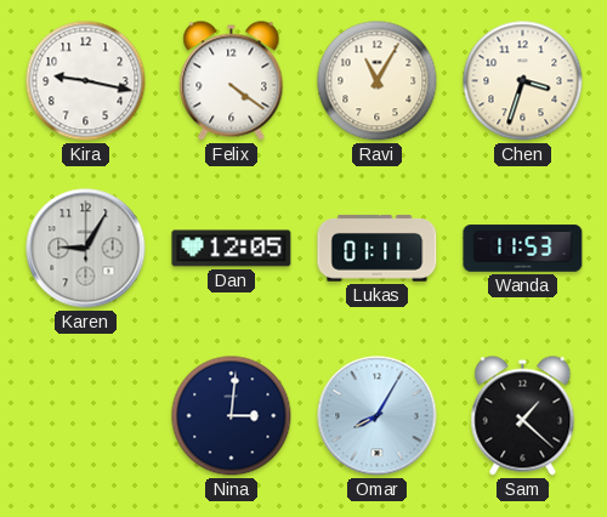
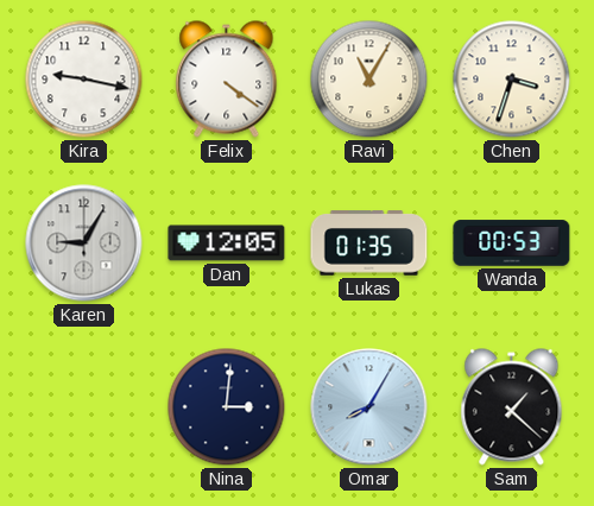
Lukas: 01:11 -> 01:35
Wanda: 11:53 -> 00:53
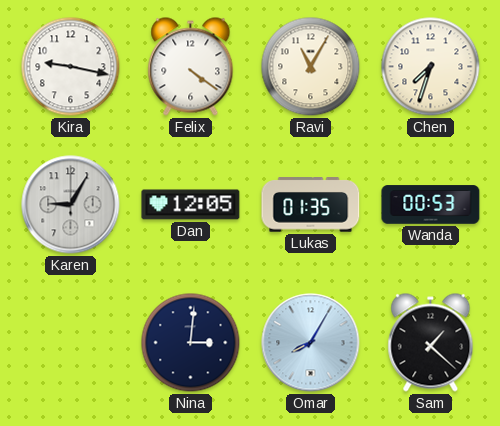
Chen: 3:33 -> 7:33
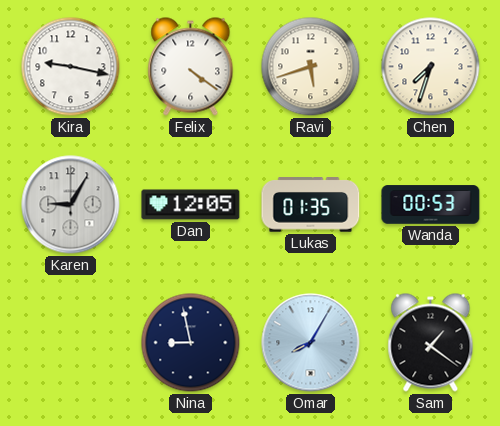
Ravi: 11:05 -> 5:42
Nina: 3:01 -> 8:58
Sam: 1:22 -> 1:21
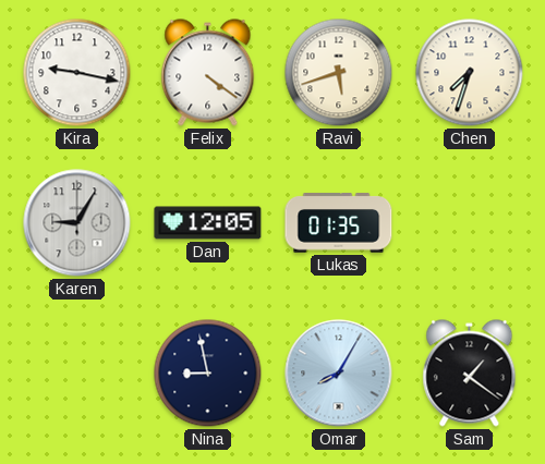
Wanda: 00:53 -> none
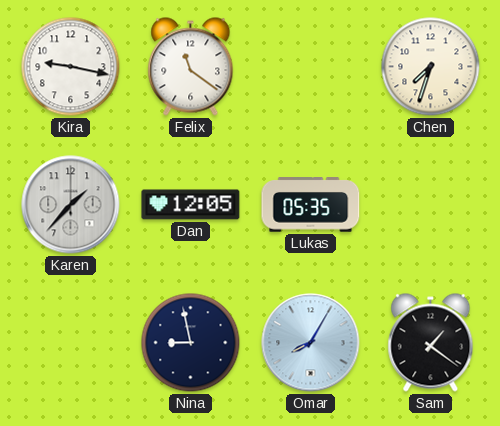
Felix: 4:21 -> 11:21
Ravi: 5:42 -> none
Karen: 9:05 -> 1:37
Lukas: 01:35 -> 05:35
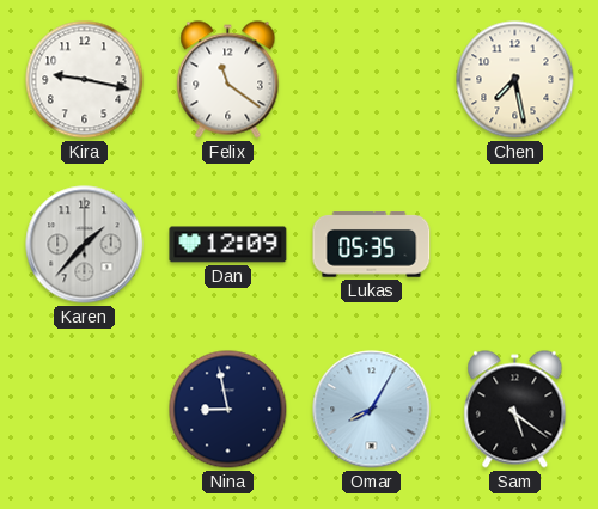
Chen: 7:33 -> 7:28
Dan: 12:05 -> 12:09
Sam: 1:21 -> 5:21
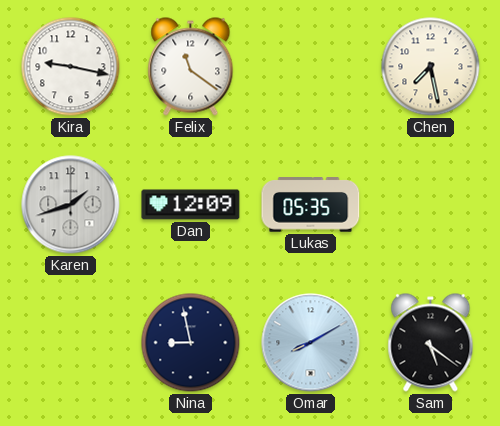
Karen: 1:37 -> 1:42
Omar: 8:05 -> 8:10
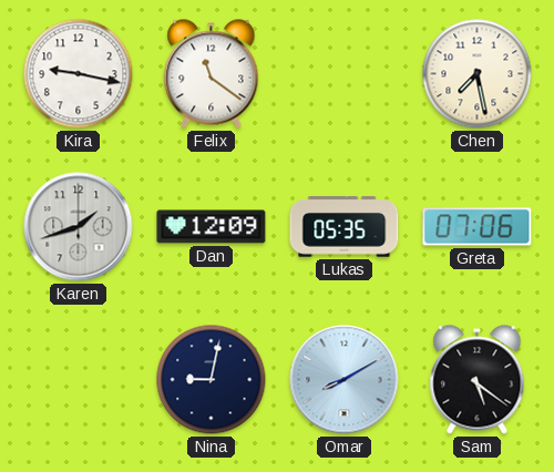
Greta: none -> 07:06
Nina: 8:58 -> 9:02
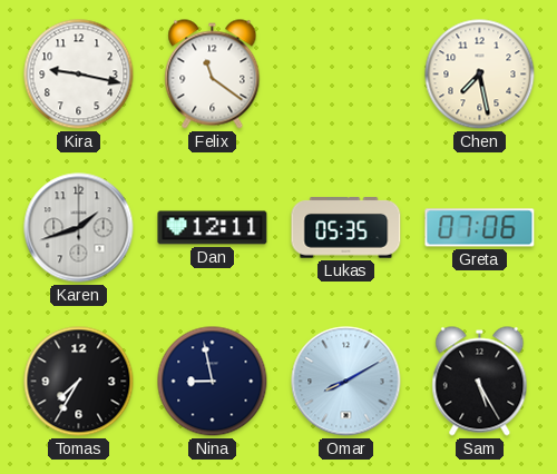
Dan: 12:09 -> 12:11
Tomas: none -> 7:35
Nina: 9:02 -> 8:58
Sam: 5:21 -> 5:25
